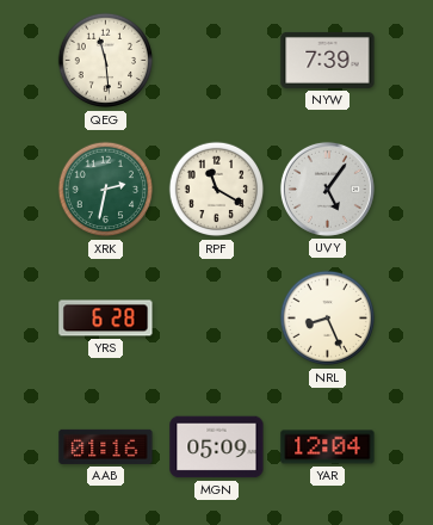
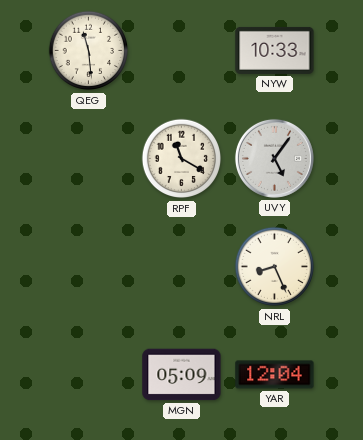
NYW: 7:39 -> 10:33
XRK: 2:32 -> none
YRS: 6:28 -> none
AAB: 01:16 -> none
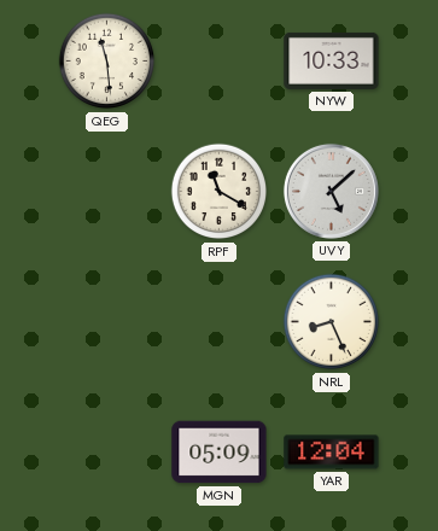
UVY: 5:06 -> 5:08
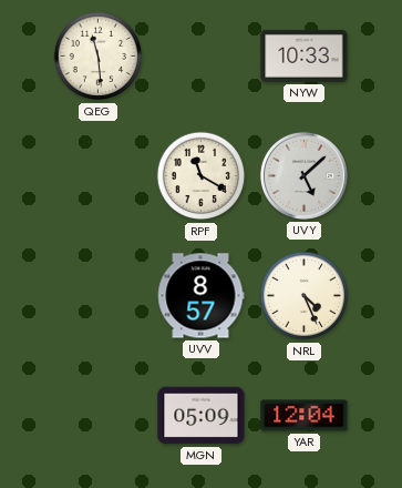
UVV: none -> 8:57
NRL: 8:26 -> 4:26
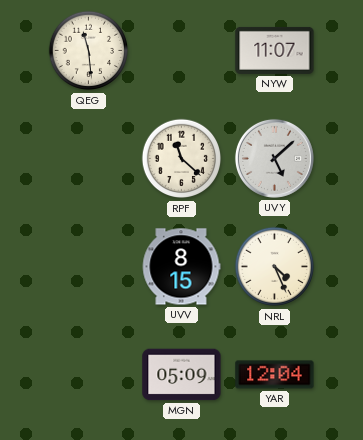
NYW: 10:33 -> 11:07
RPF: 11:20 -> 11:22
UVV: 8:57 -> 8:15
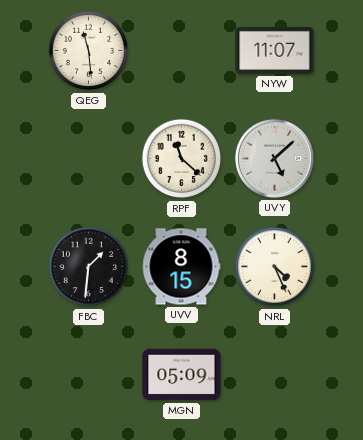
FBC: none -> 1:31
YAR: 12:04 -> none
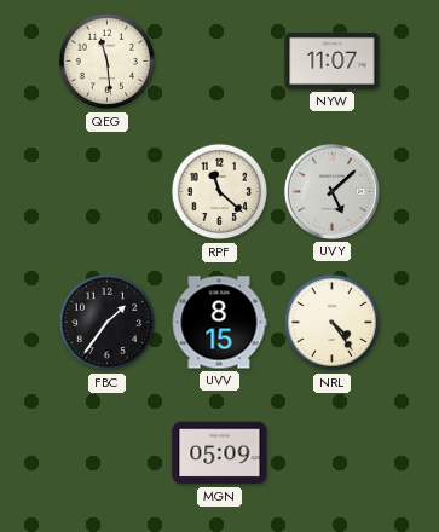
FBC: 1:31 -> 1:36
NRL: 4:26 -> 4:24
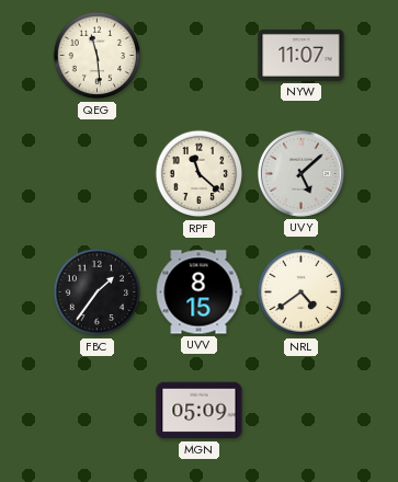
NRL: 4:24 -> 4:39
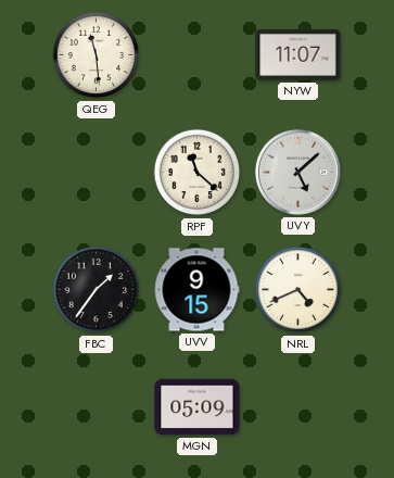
UVV: 8:15 -> 9:15
NRL: 4:39 -> 4:41
